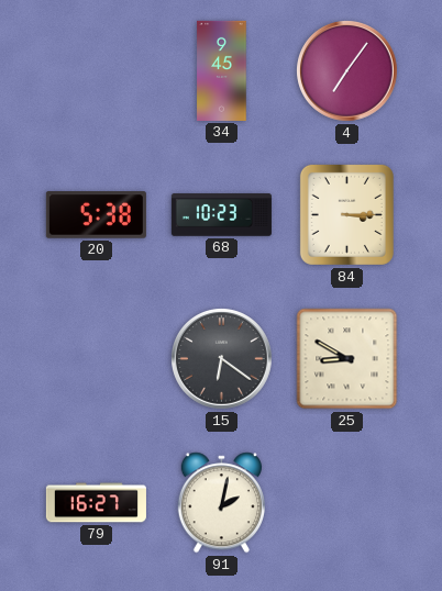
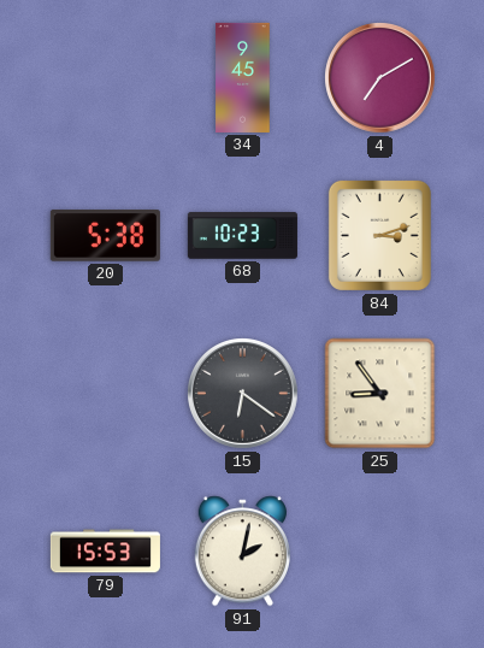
4: 7:06 -> 7:10
84: 3:15 -> 3:12
25: 8:50 -> 8:54
79: 16:27 -> 15:53
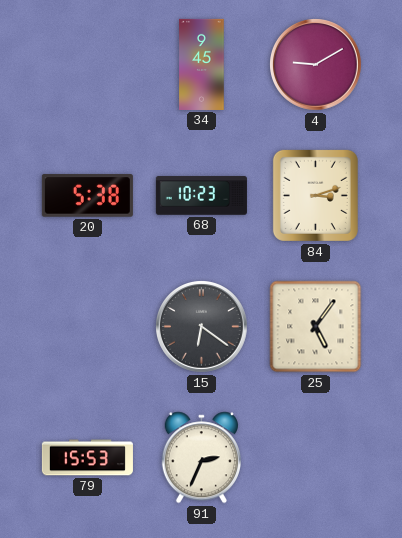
4: 7:10 -> 9:10
25: 8:54 -> 5:06
91: 2:02 -> 2:34
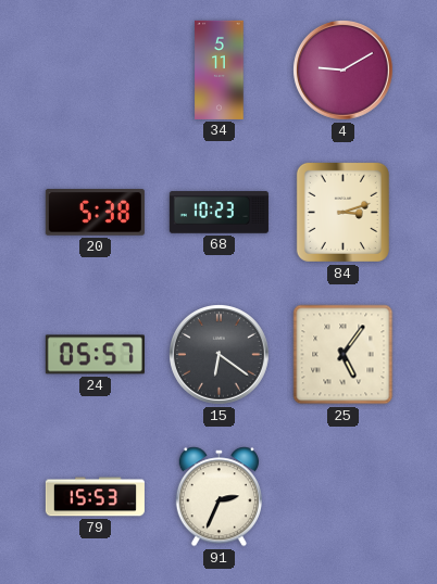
34: 9:45 -> 5:11
24: none -> 05:57
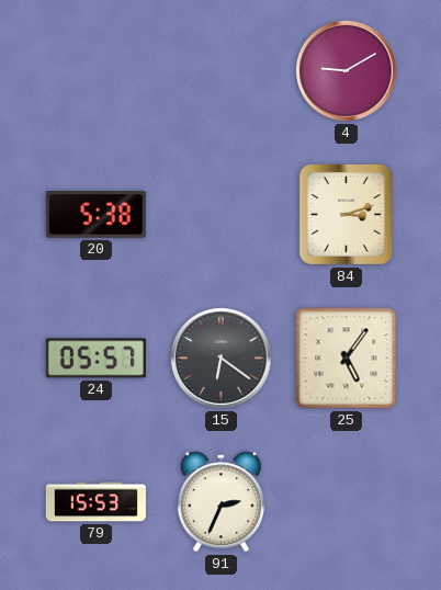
34: 5:11 -> none
68: 10:23 -> none
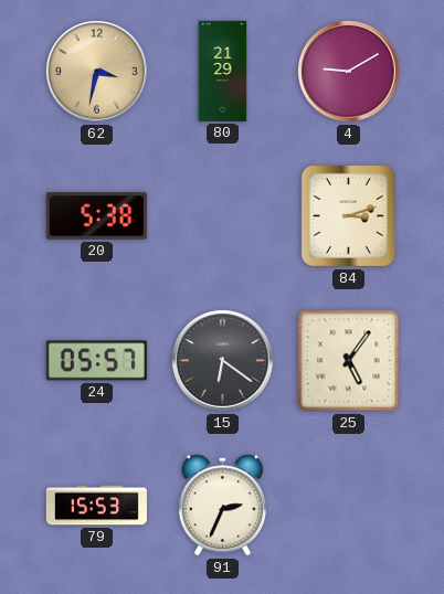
62: none -> 3:32
80: none -> 21:29
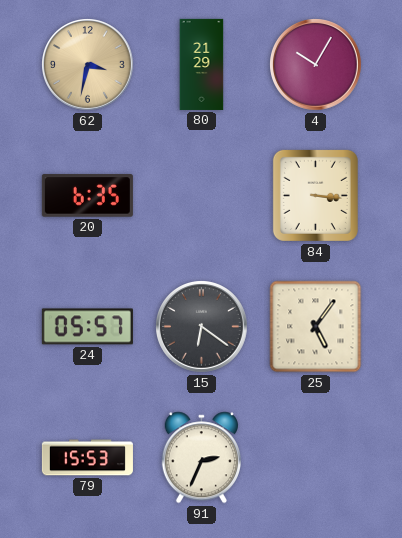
4: 9:10 -> 10:05
20: 5:38 -> 6:35
84: 3:12 -> 3:16
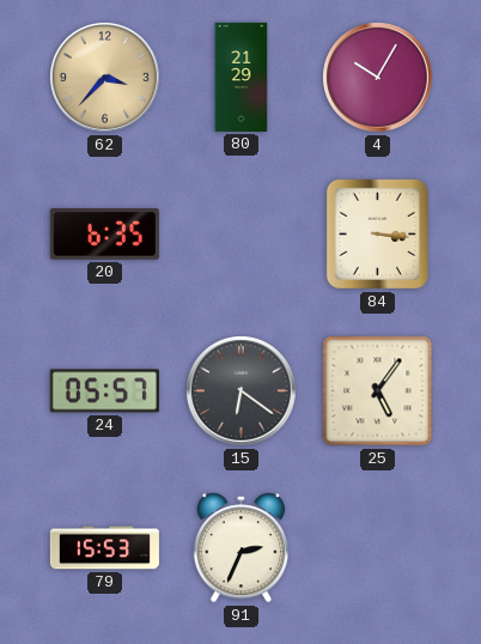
62: 3:32 -> 3:37
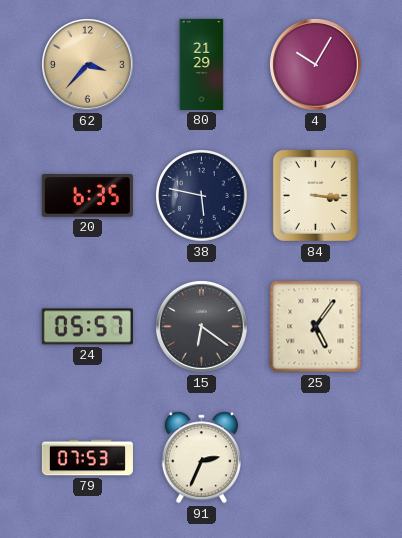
38: none -> 5:47
79: 15:53 -> 07:53
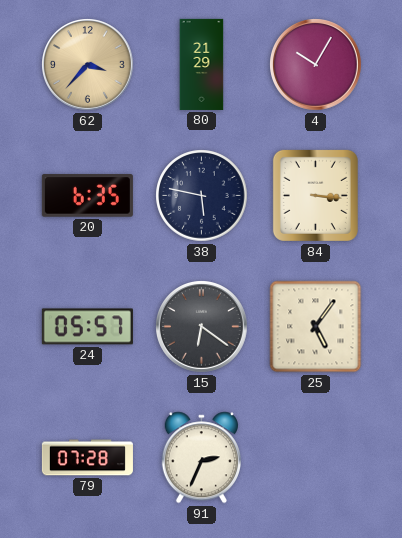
79: 07:53 -> 07:28
